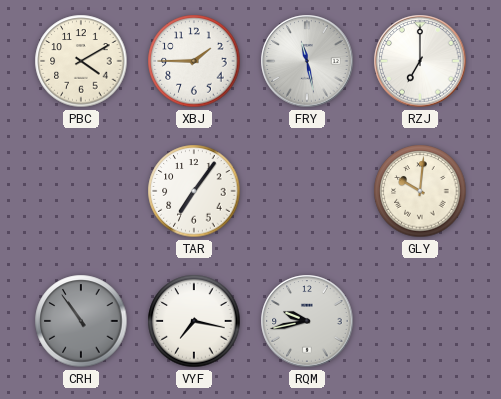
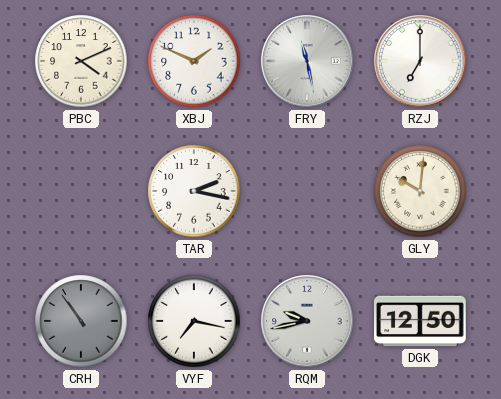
PBC: 4:10 -> 4:11
XBJ: 1:45 -> 1:49
TAR: 7:06 -> 2:17
DGK: none -> 12:50
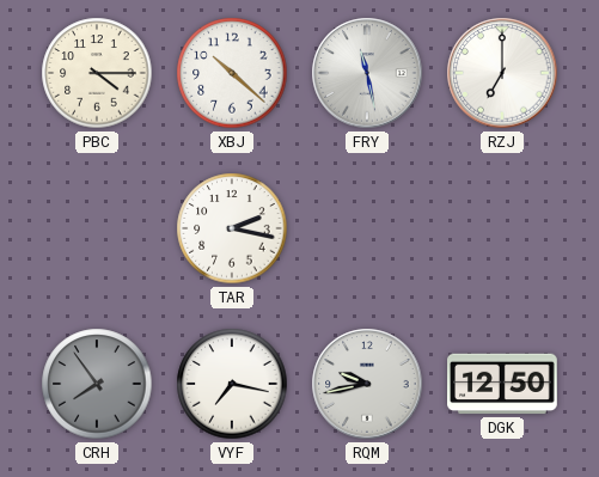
PBC: 4:11 -> 4:15
XBJ: 1:49 -> 10:22
GLY: 10:01 -> none
CRH: 10:54 -> 7:54
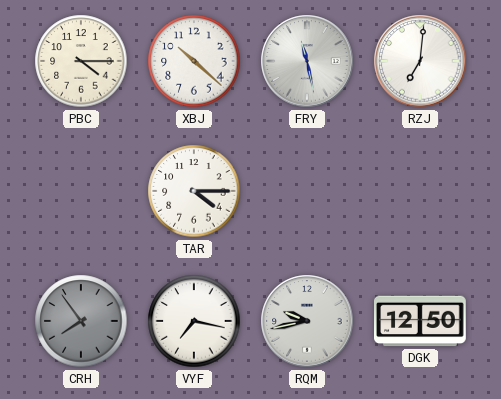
RZJ: 7:00 -> 7:01
TAR: 2:17 -> 4:15
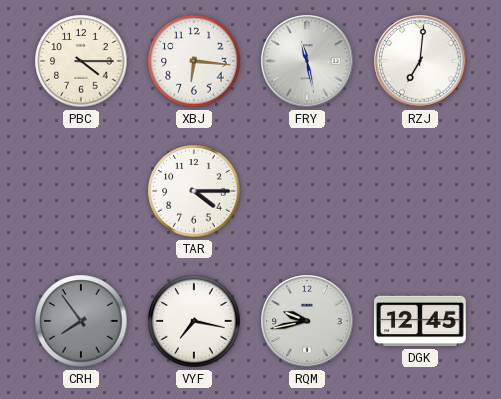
XBJ: 10:22 -> 6:16
DGK: 12:50 -> 12:45
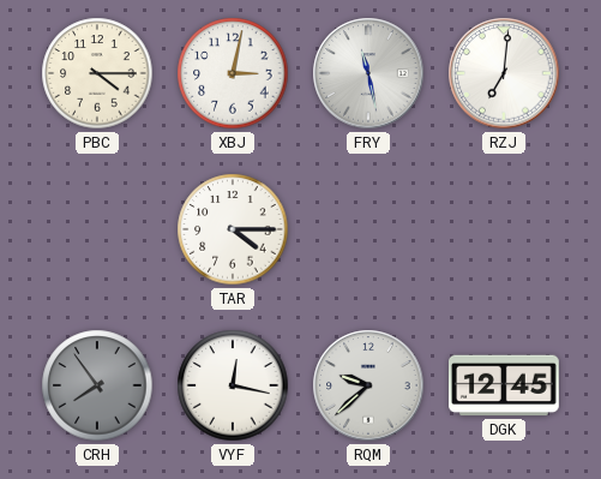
XBJ: 6:16 -> 3:02
VYF: 7:17 -> 12:17
RQM: 9:43 -> 9:38
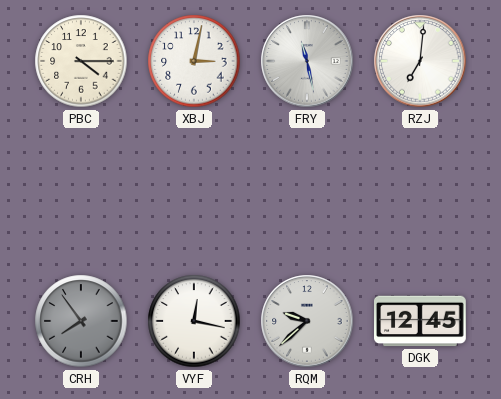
TAR: 4:15 -> none
